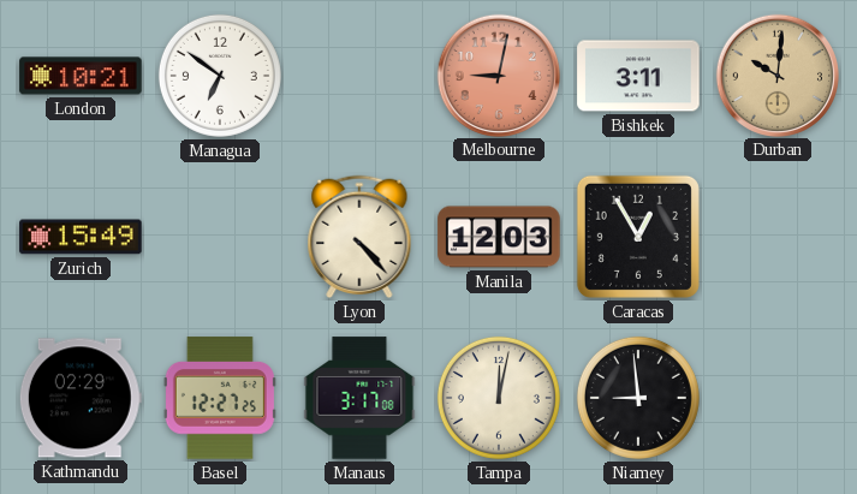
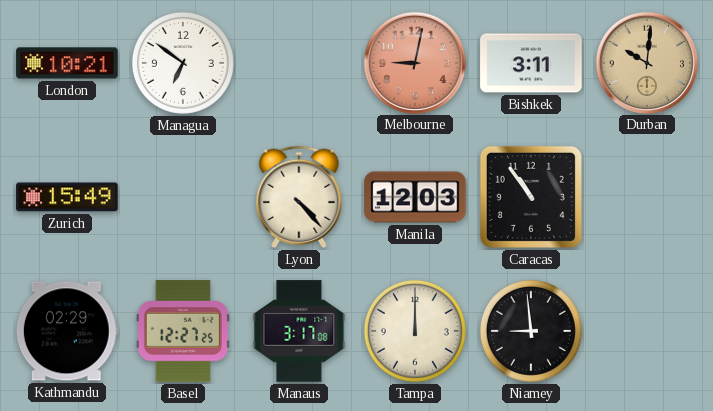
Caracas: 12:55 -> 10:54
Tampa: 12:02 -> 12:00
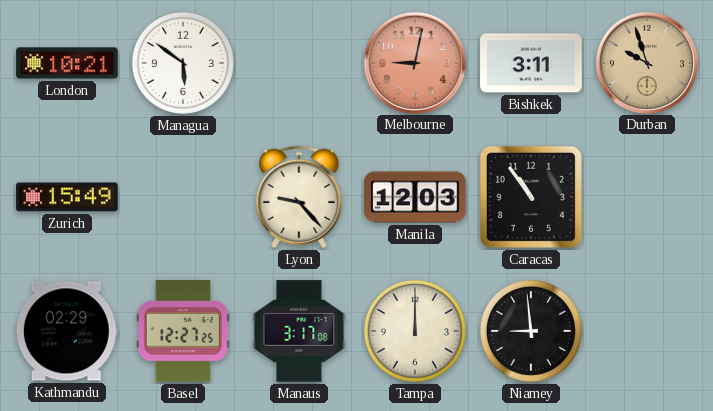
Managua: 6:51 -> 5:51
Durban: 10:01 -> 9:57
Lyon: 4:23 -> 9:23
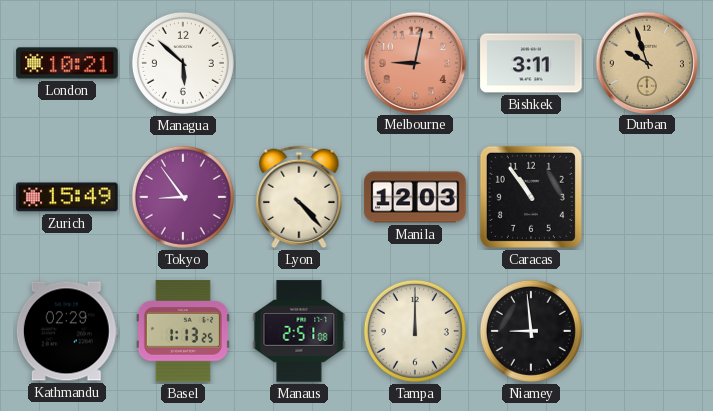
Managua: 5:51 -> 5:52
Tokyo: none -> 8:54
Lyon: 9:23 -> 4:23
Basel: 12:27 -> 1:13
Manaus: 3:17 -> 2:51
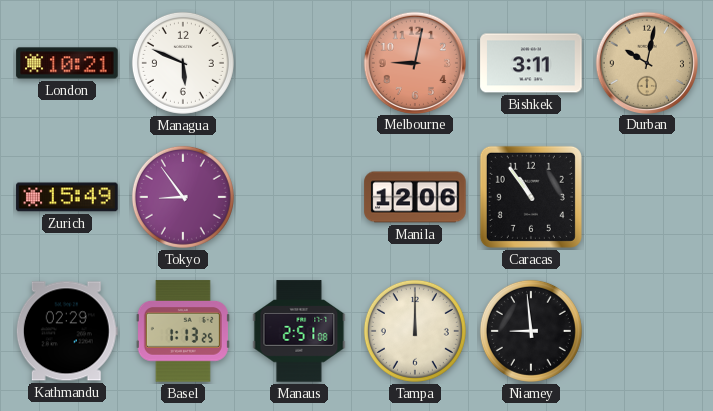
Managua: 5:52 -> 5:49
Durban: 9:57 -> 10:02
Lyon: 4:23 -> none
Manila: 12:03 -> 12:06
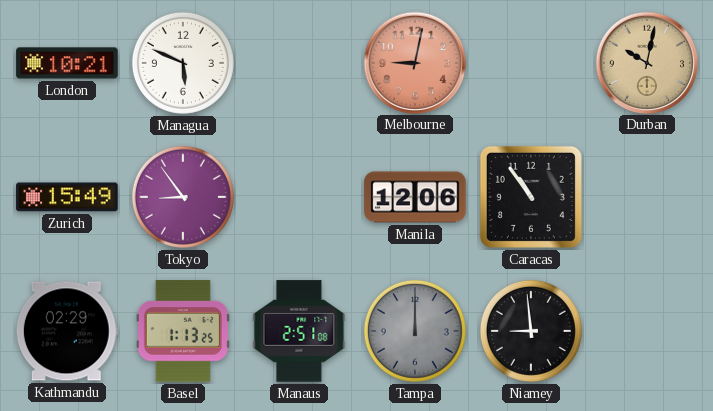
Bishkek: 3:11 -> none
Tampa dial: cream -> grey
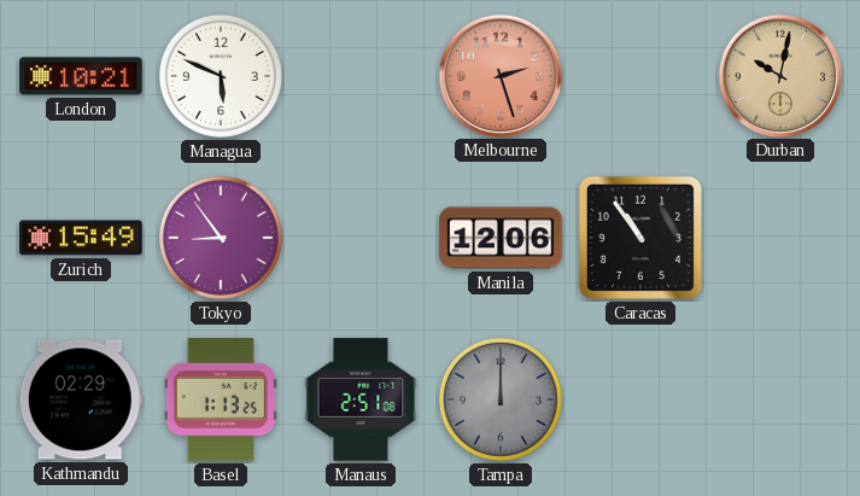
Melbourne: 9:02 -> 2:27
Niamey: 8:59 -> none
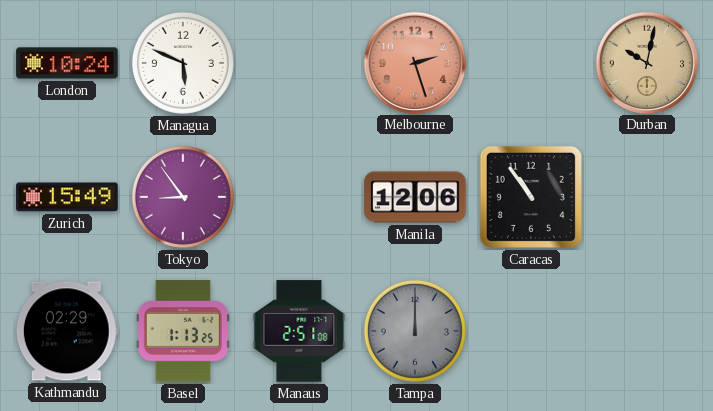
London: 10:21 -> 10:24
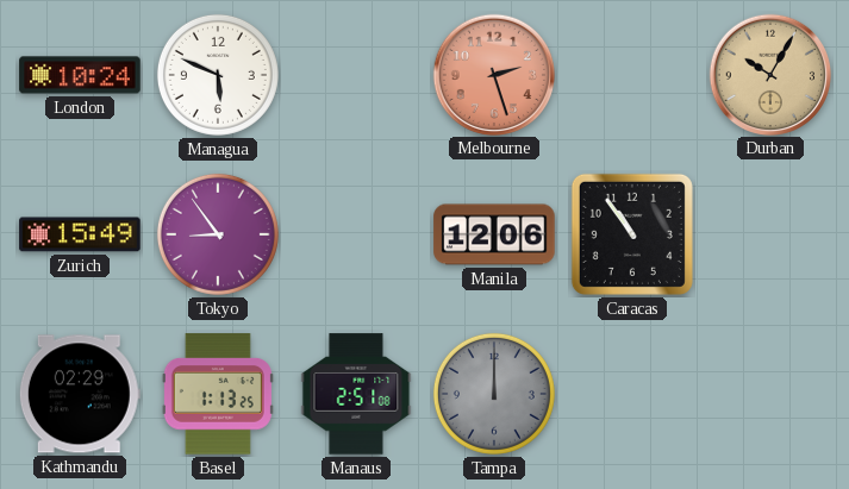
Durban: 10:02 -> 10:05
